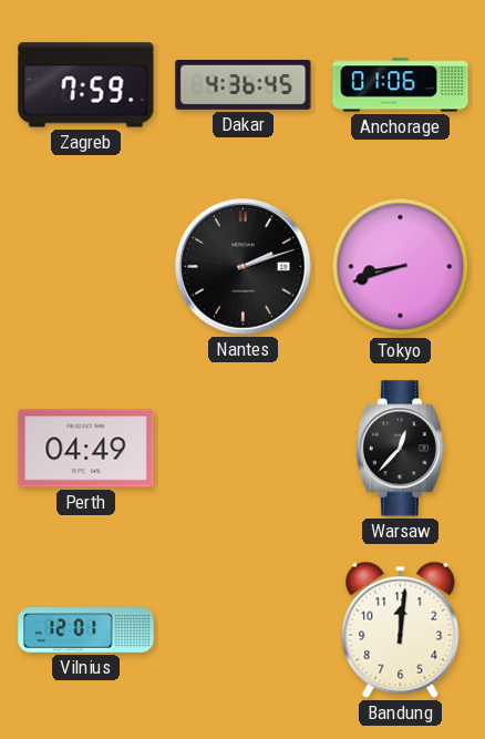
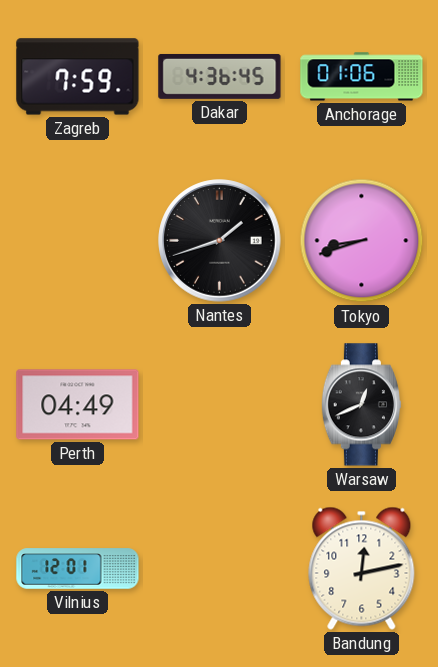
Nantes: 2:12 -> 1:42
Warsaw: 12:37 -> 12:41
Bandung: 12:01 -> 12:13
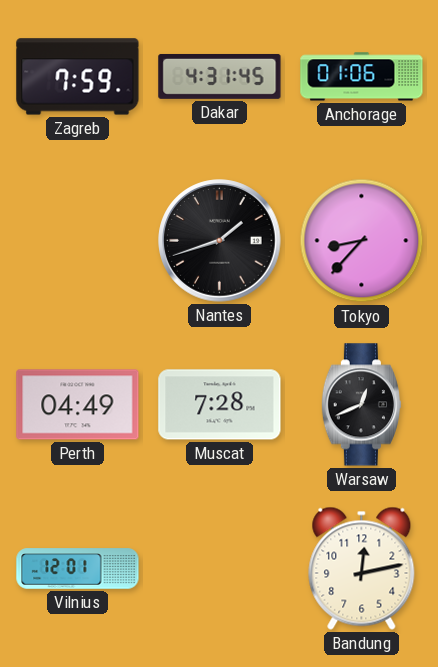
Dakar: 4:36 -> 4:31
Tokyo: 8:42 -> 8:37
Muscat: none -> 7:28
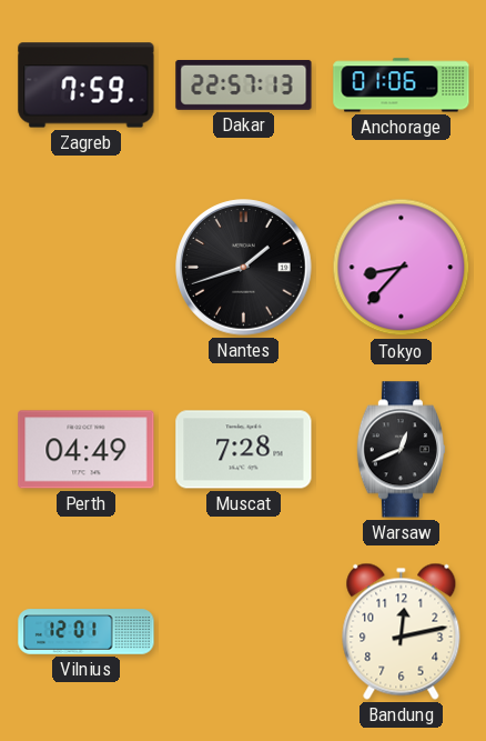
Dakar: 4:31 -> 22:57
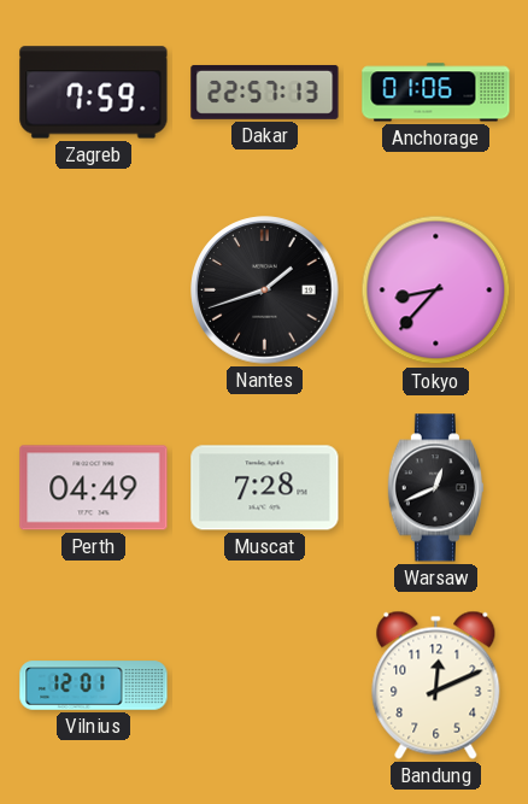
Bandung: 12:13 -> 12:11
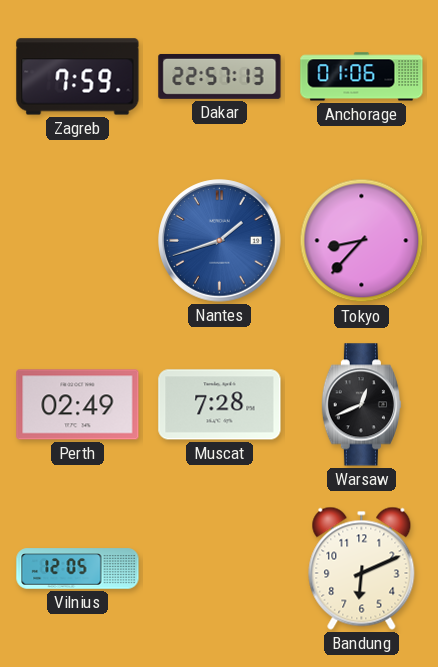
Nantes dial: black -> blue
Perth: 04:49 -> 02:49
Vilnius: 12:01 -> 12:05
Bandung: 12:11 -> 6:11
